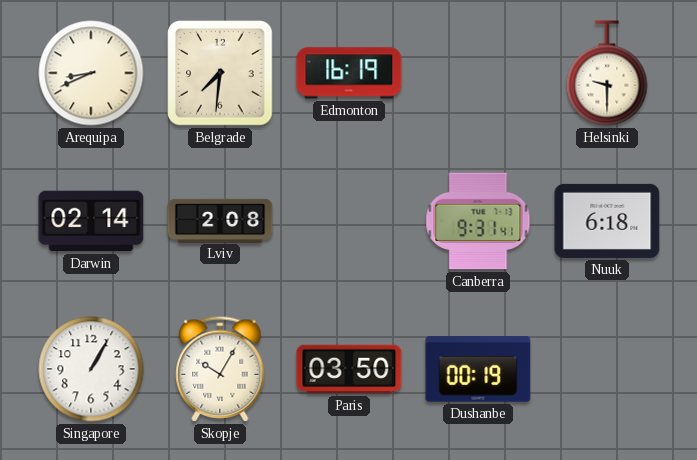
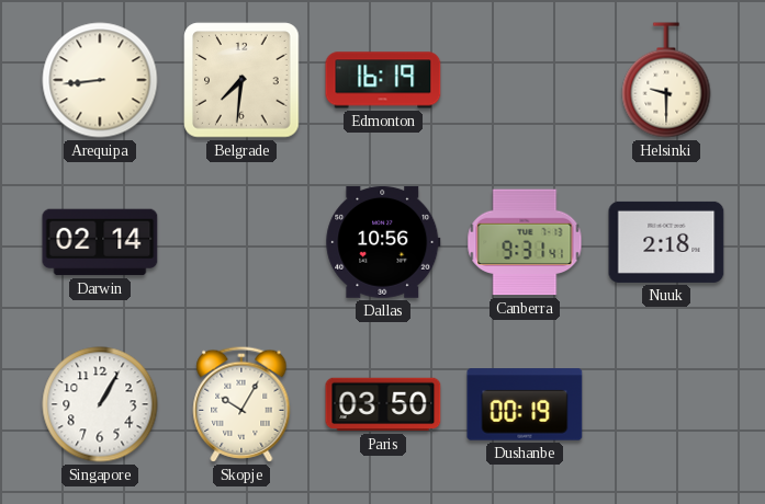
Arequipa: 8:41 -> 8:44
Lviv: 2:08 -> none
Dallas: none -> 10:56
Nuuk: 6:18 -> 2:18
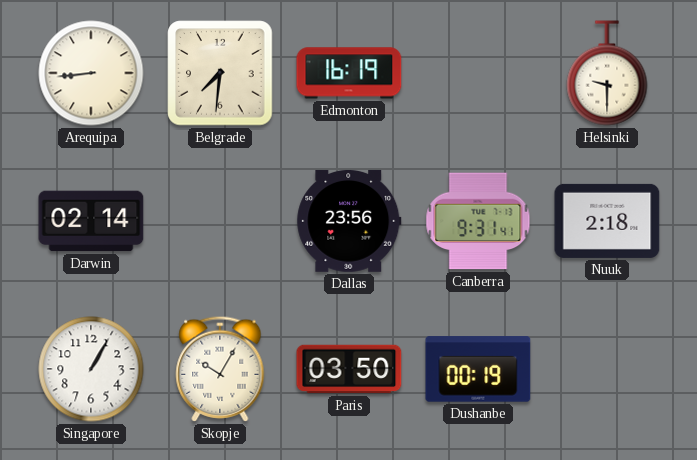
Dallas: 10:56 -> 23:56
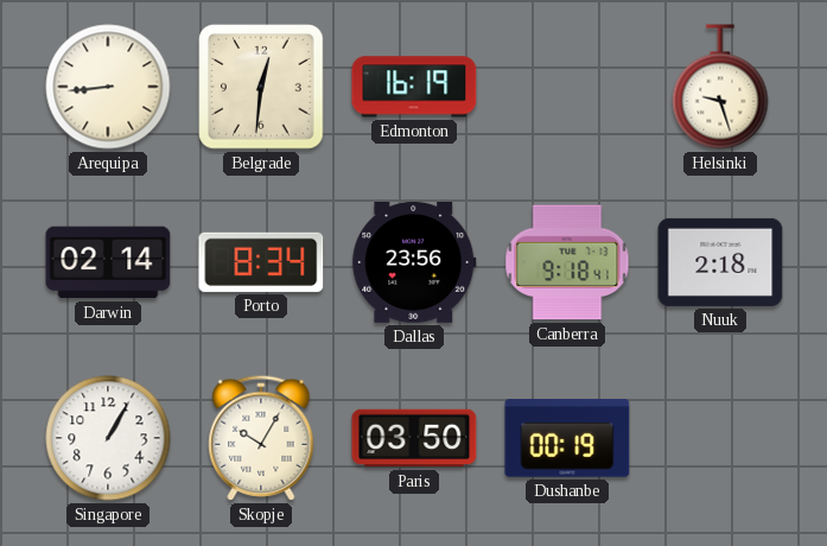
Belgrade: 7:31 -> 12:31
Helsinki: 9:30 -> 9:27
Porto: none -> 8:34
Canberra: 9:31 -> 9:18
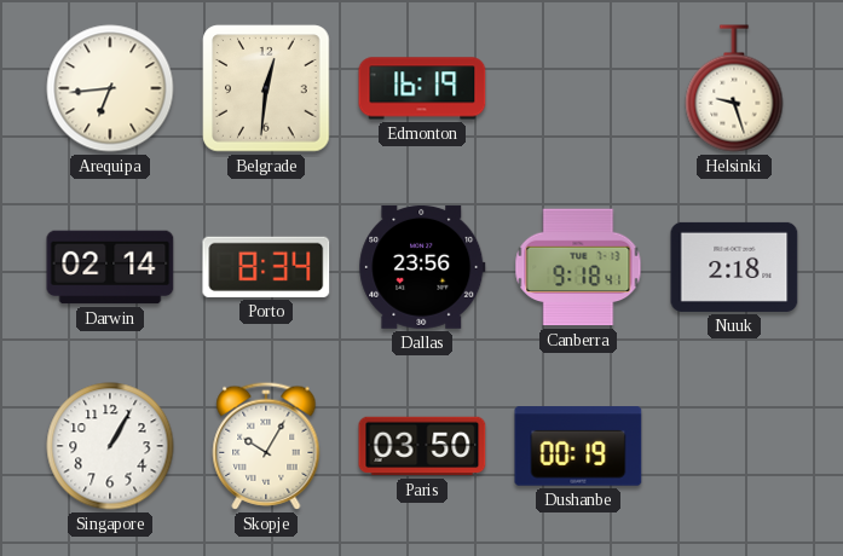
Arequipa: 8:44 -> 6:44
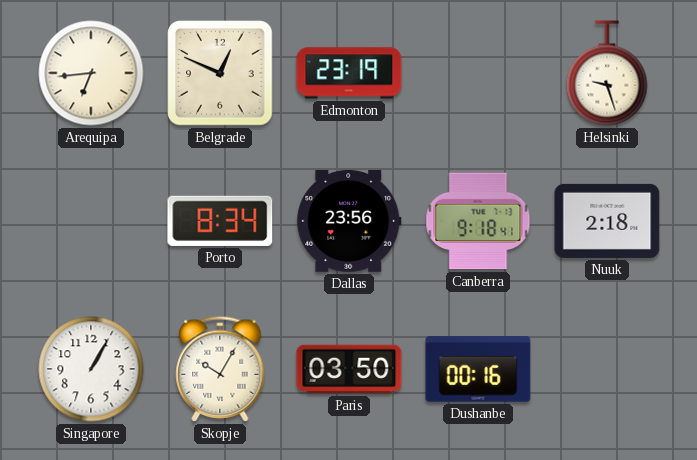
Belgrade: 12:31 -> 12:49
Edmonton: 16:19 -> 23:19
Darwin: 02:14 -> none
Dushanbe: 00:19 -> 00:16
